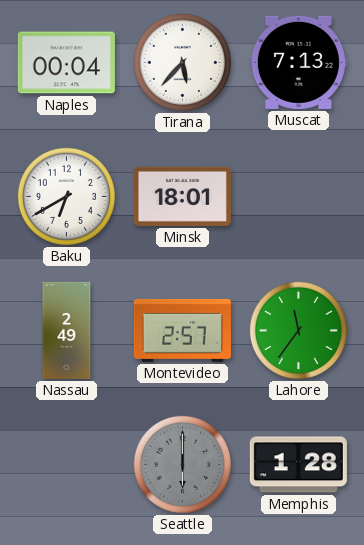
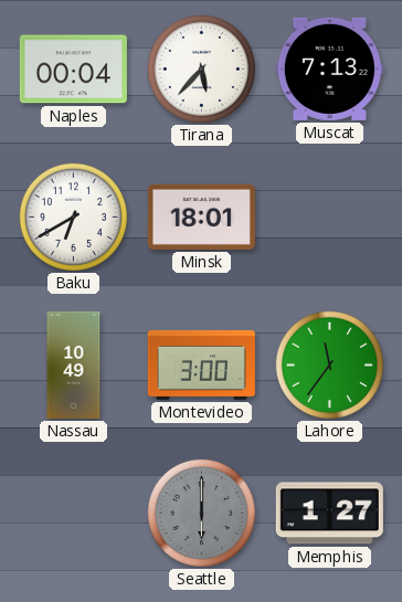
Nassau: 2:49 -> 10:49
Montevideo: 2:57 -> 3:00
Memphis: 1:28 -> 1:27
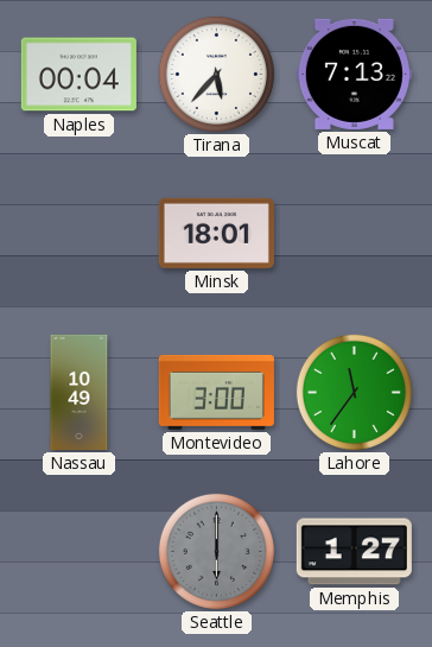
Baku: 6:40 -> none
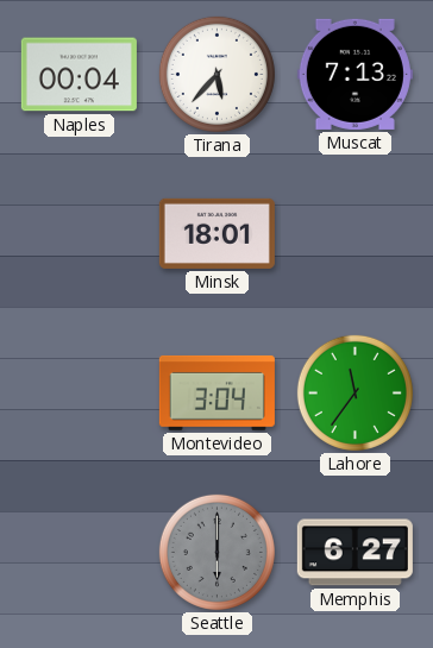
Nassau: 10:49 -> none
Montevideo: 3:00 -> 3:04
Memphis: 1:27 -> 6:27
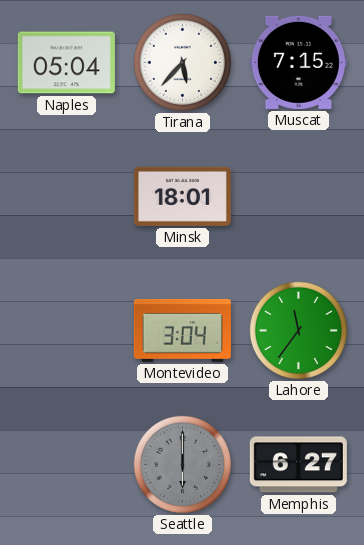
Naples: 00:04 -> 05:04
Muscat: 7:13 -> 7:15
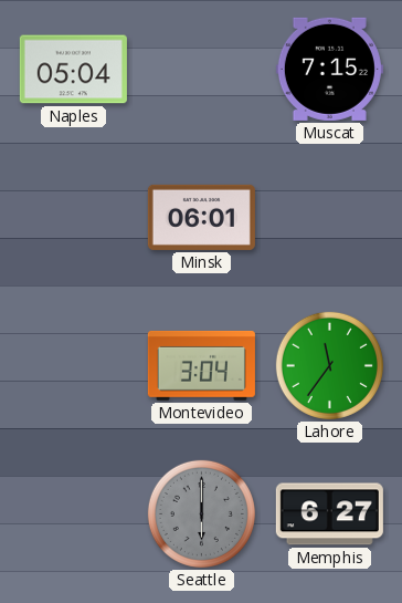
Tirana: 5:37 -> none
Minsk: 18:01 -> 06:01
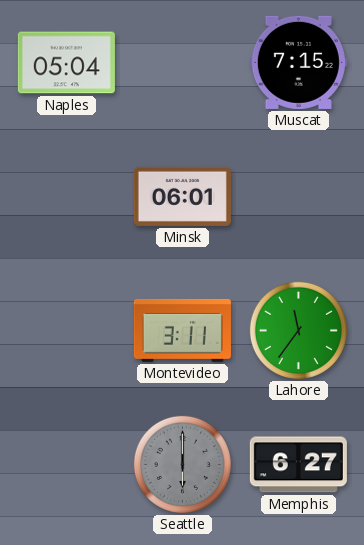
Montevideo: 3:04 -> 3:11
